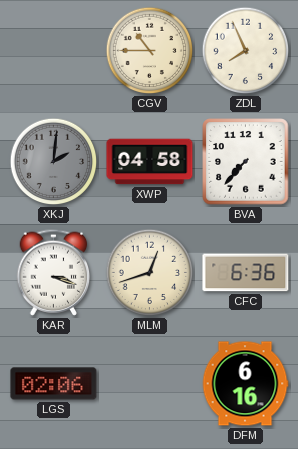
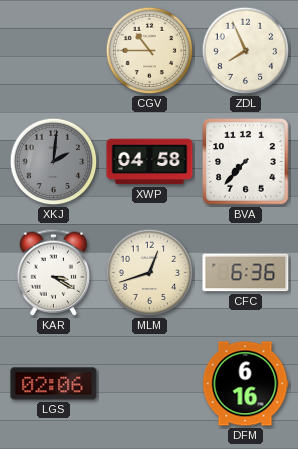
KAR: 3:18 -> 3:20
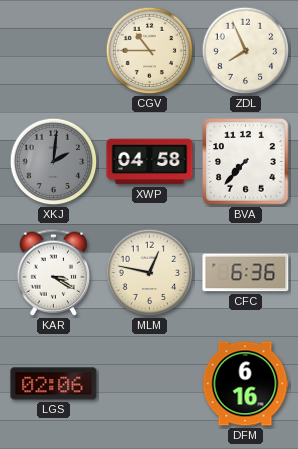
MLM: 12:42 -> 12:47
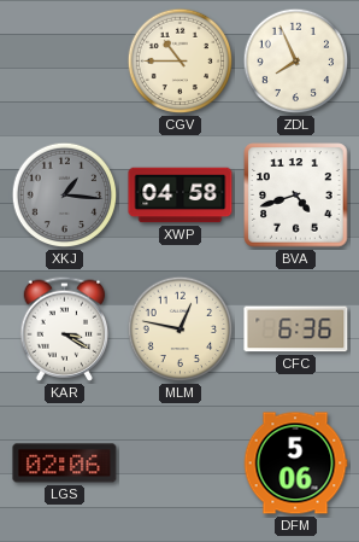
XKJ: 2:01 -> 1:16
BVA: 7:37 -> 4:42
DFM: 6:16 -> 5:06
